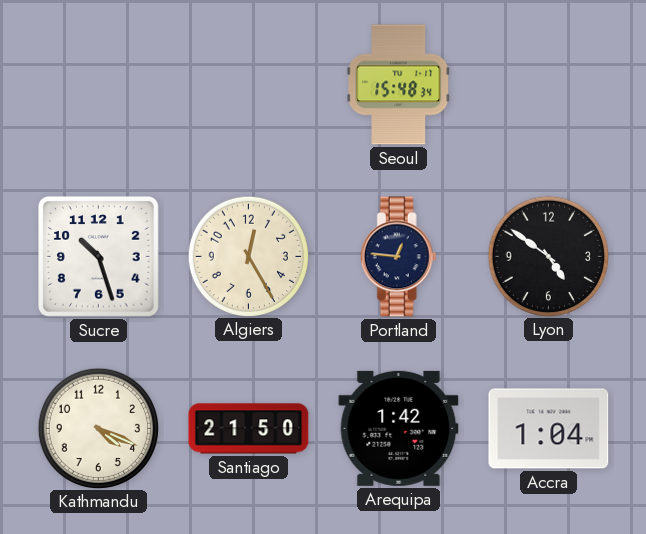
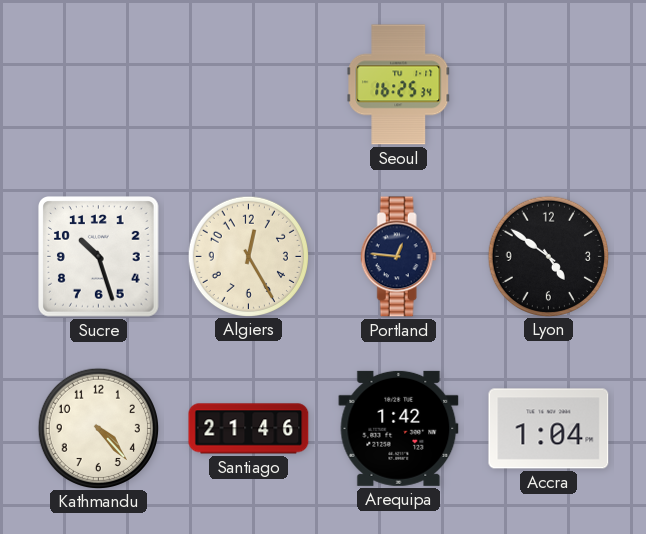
Seoul: 15:48 -> 16:25
Kathmandu: 4:19 -> 4:23
Santiago: 21:50 -> 21:46
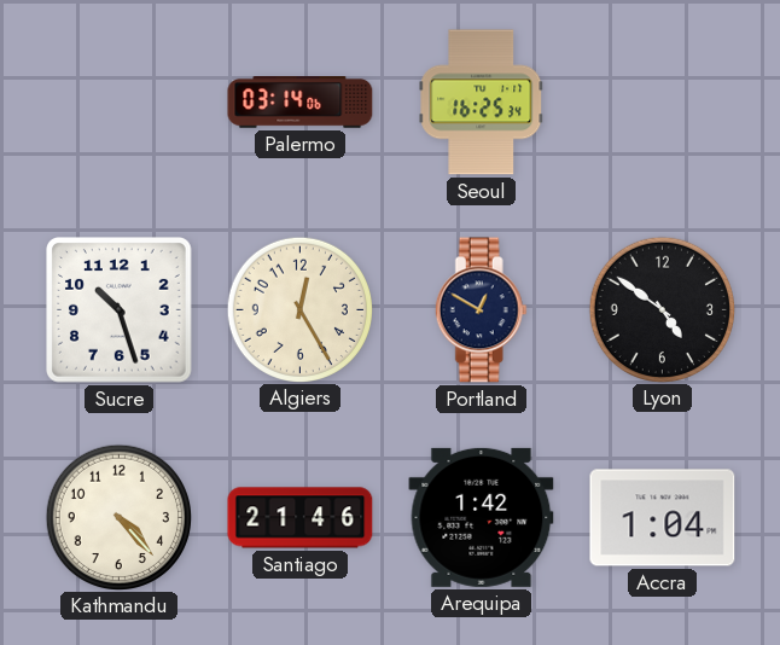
Palermo: none -> 03:14
Portland: 12:46 -> 12:50
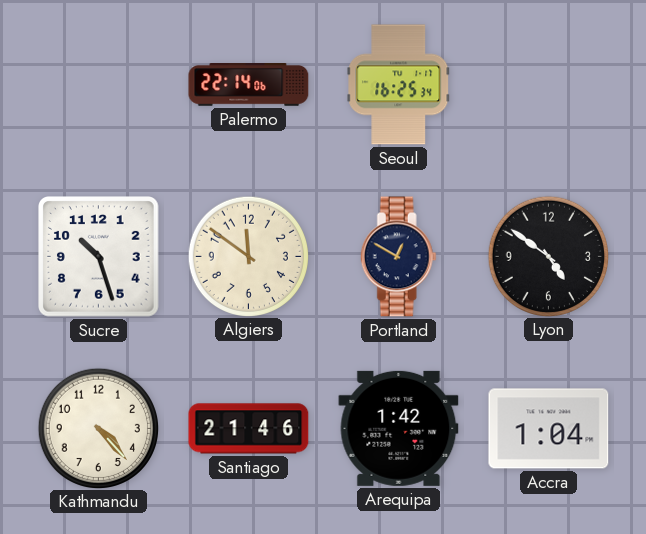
Palermo: 03:14 -> 22:14
Algiers: 12:25 -> 11:51
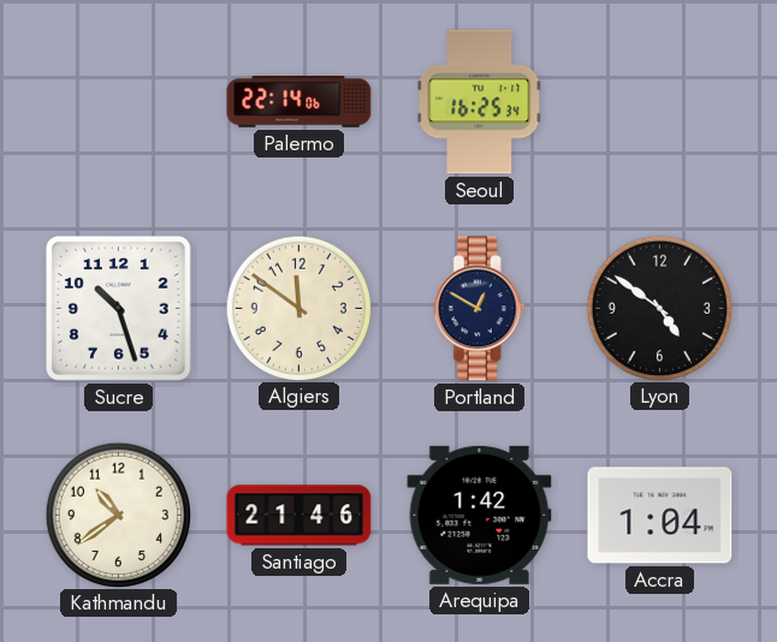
Kathmandu: 4:23 -> 10:39
